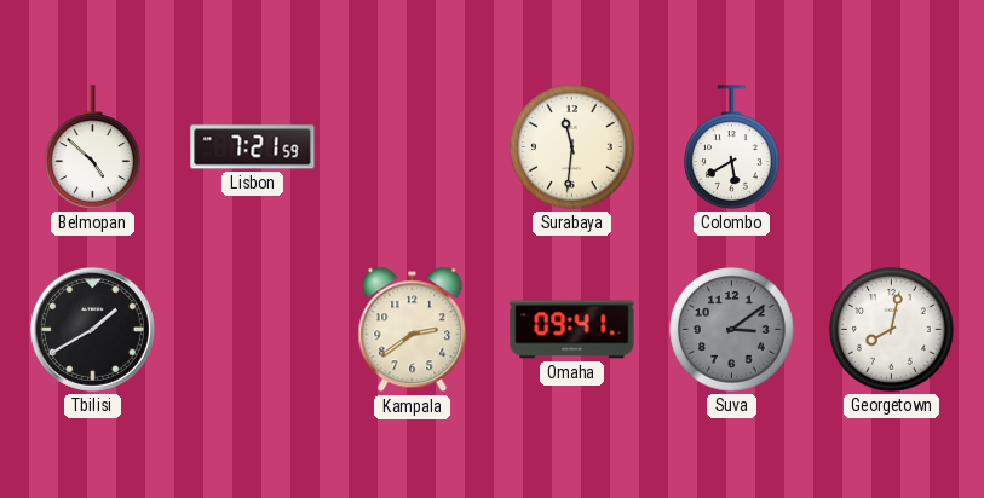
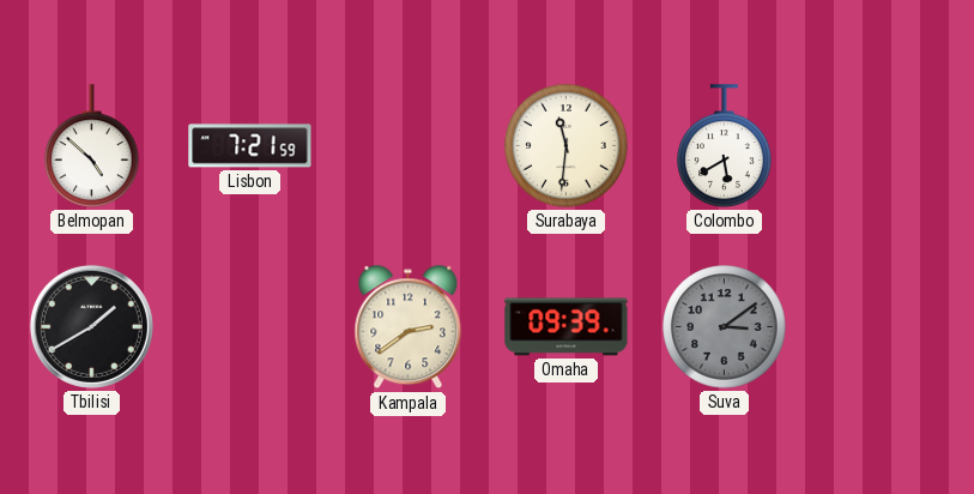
Omaha: 09:41 -> 09:39
Georgetown: 8:02 -> none
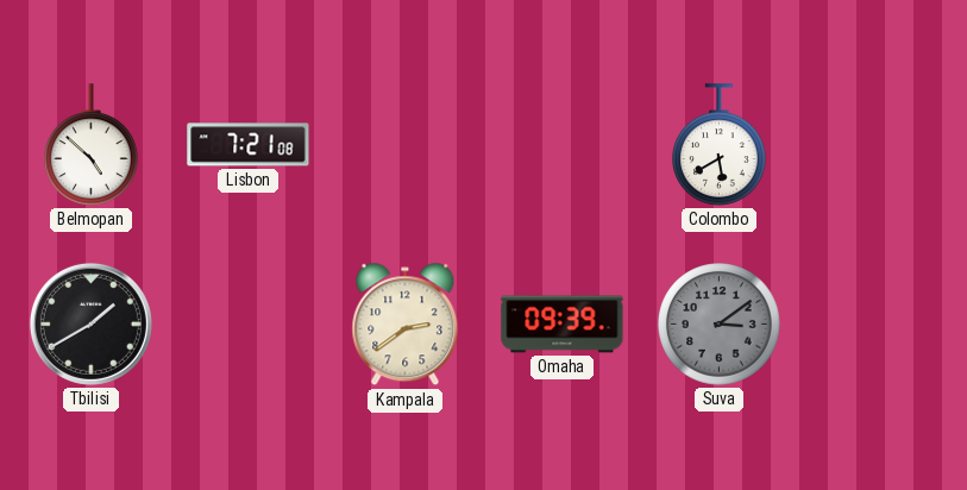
Lisbon: 7:21:59 -> 7:21:08
Surabaya: 11:31 -> none
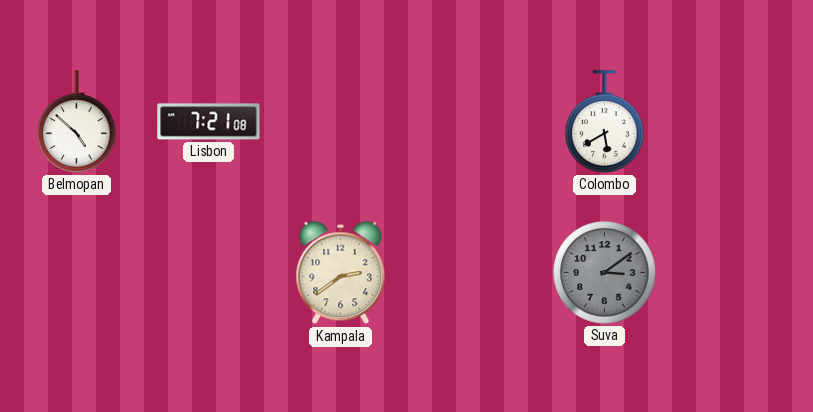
Tbilisi: 1:40 -> none
Omaha: 09:39 -> none
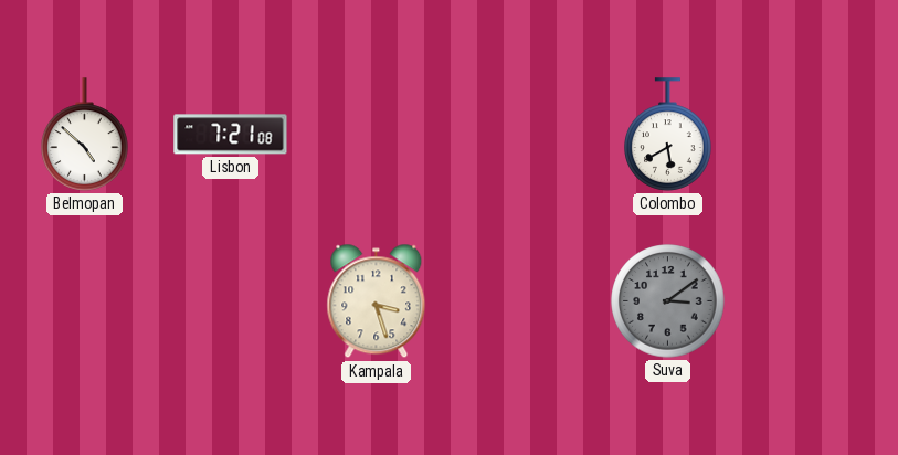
Kampala: 2:39 -> 3:27
